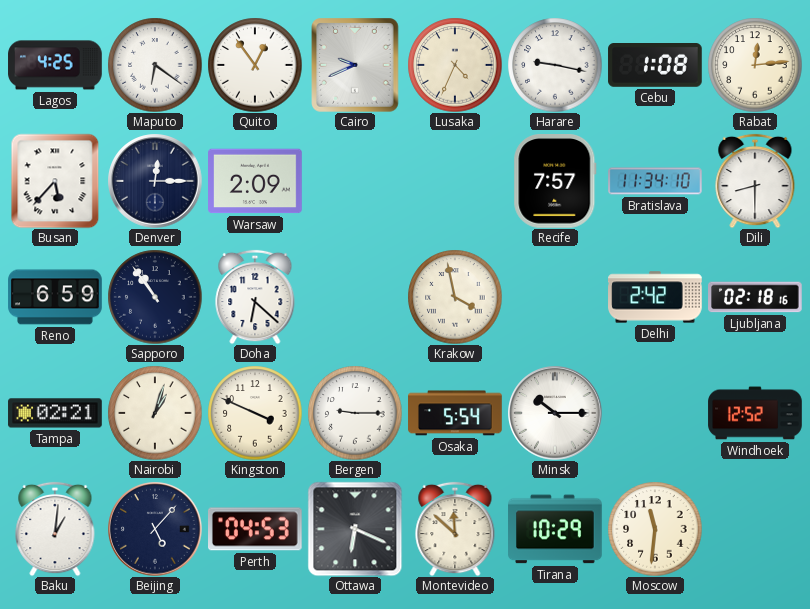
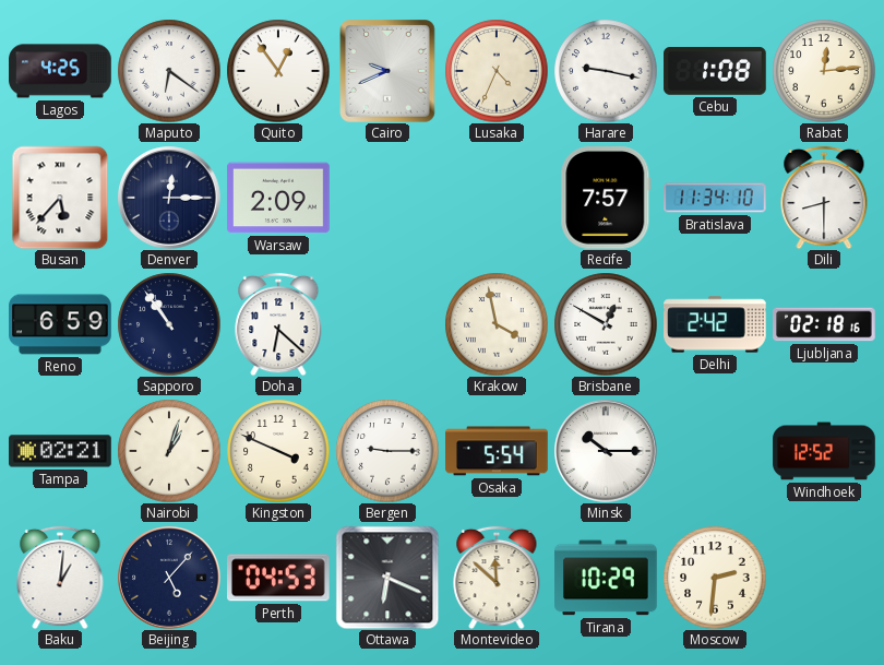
Brisbane: none -> 12:50
Moscow: 11:31 -> 2:31
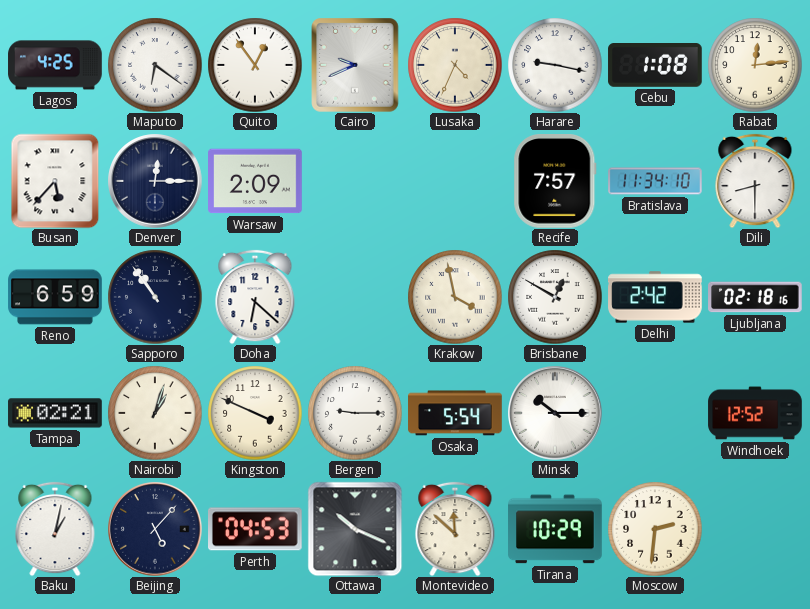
Baku: 1:01 -> 1:02
Ottawa: 6:19 -> 10:19
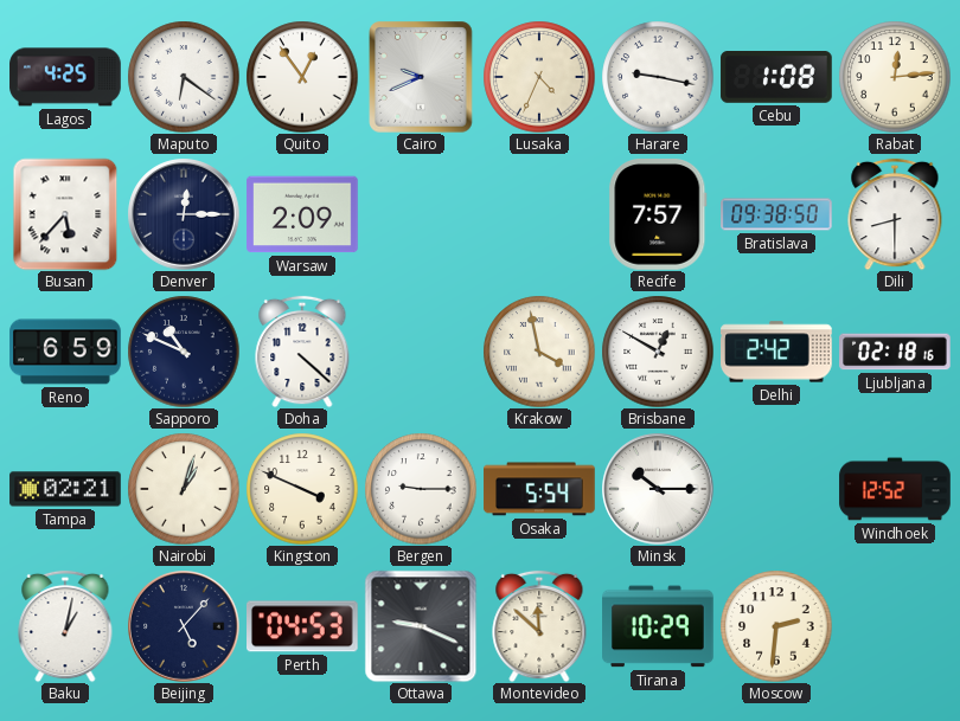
Bratislava: 11:34 -> 09:38
Sapporo: 10:54 -> 10:49
Doha: 6:22 -> 4:22
Ottawa: 10:19 -> 9:19
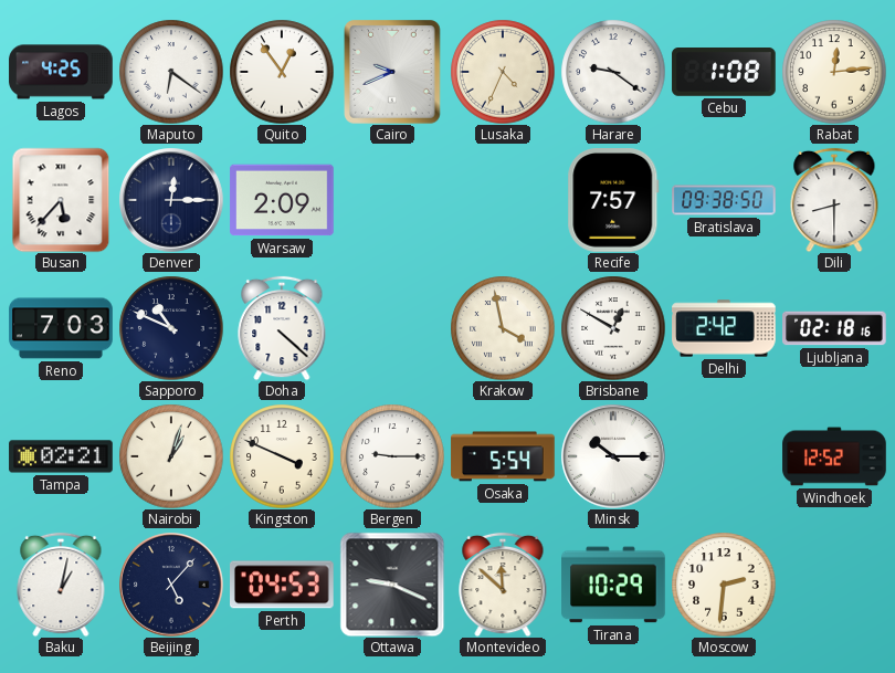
Harare: 9:17 -> 9:21
Reno: 6:59 -> 7:03
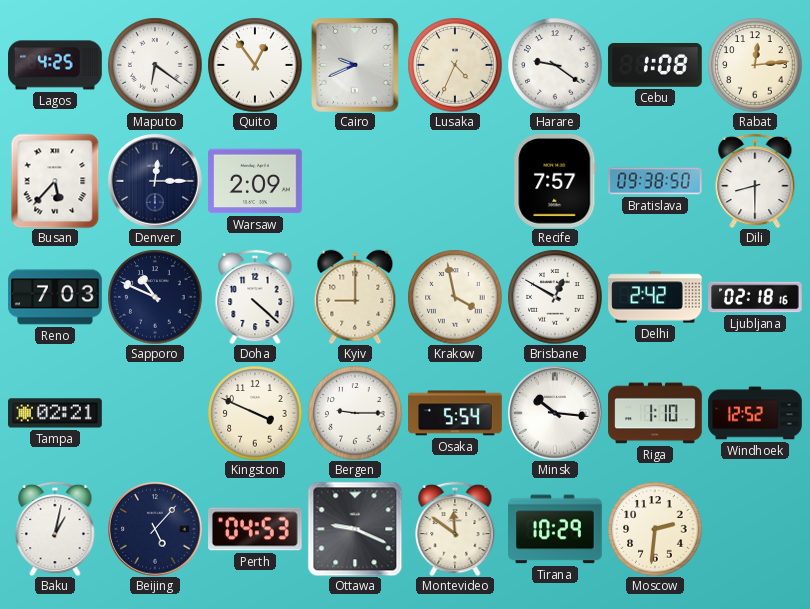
Kyiv: none -> 9:00
Nairobi: 1:03 -> none
Minsk: 10:15 -> 10:16
Riga: none -> 1:10
Montevideo: 11:52 -> 11:51
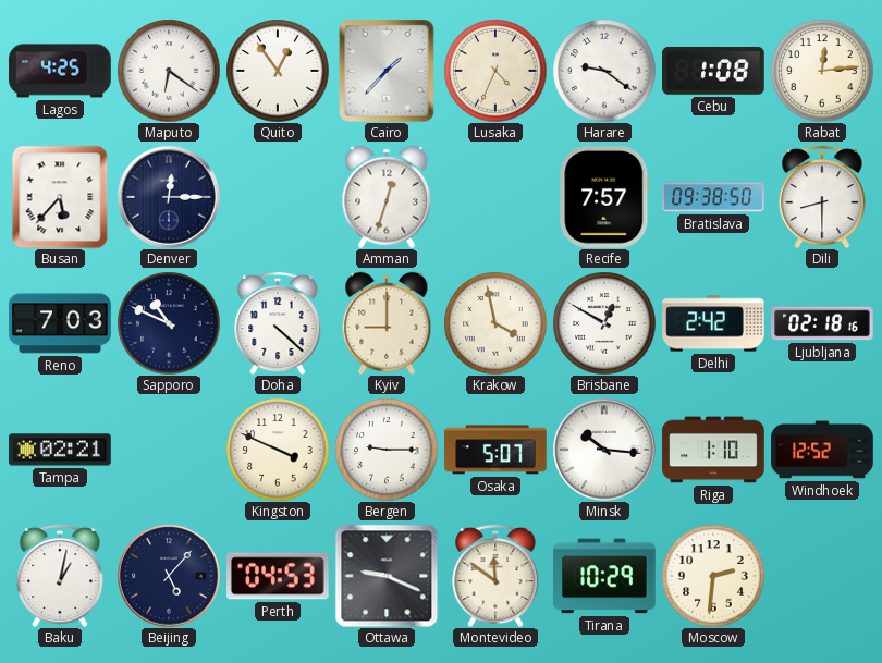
Cairo: 9:41 -> 1:37
Warsaw: 2:09 -> none
Amman: none -> 12:33
Osaka: 5:54 -> 5:07
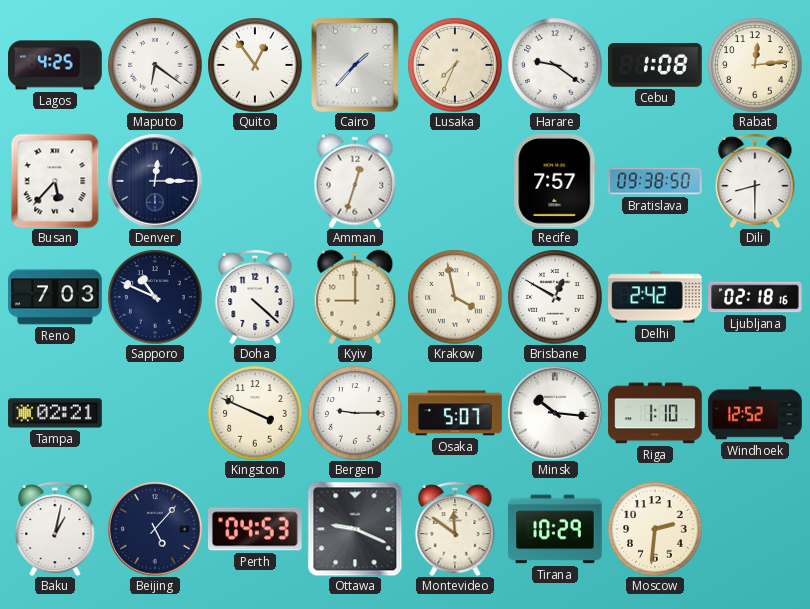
Lusaka: 4:34 -> 7:34
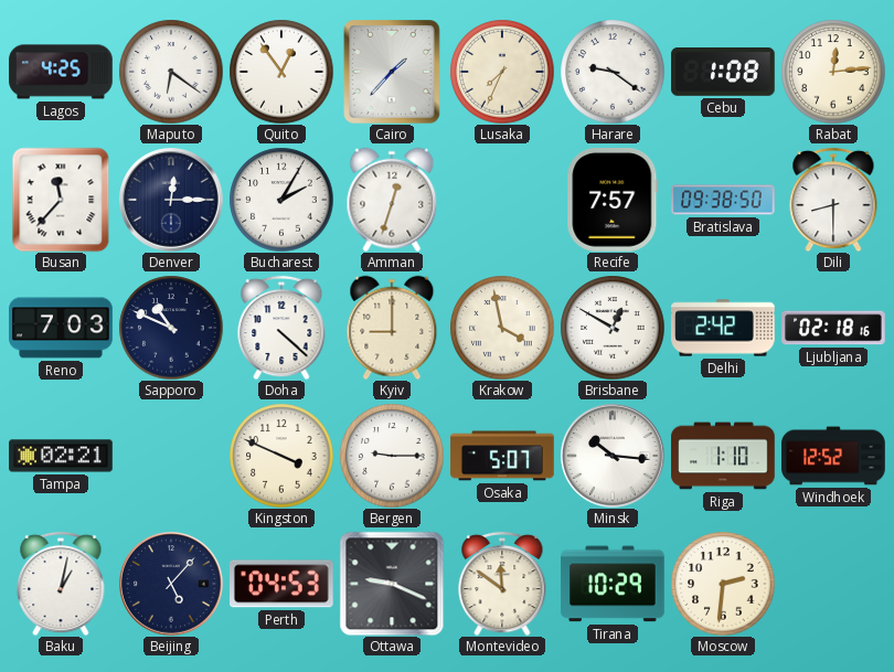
Busan: 5:37 -> 11:37
Bucharest: none -> 2:05
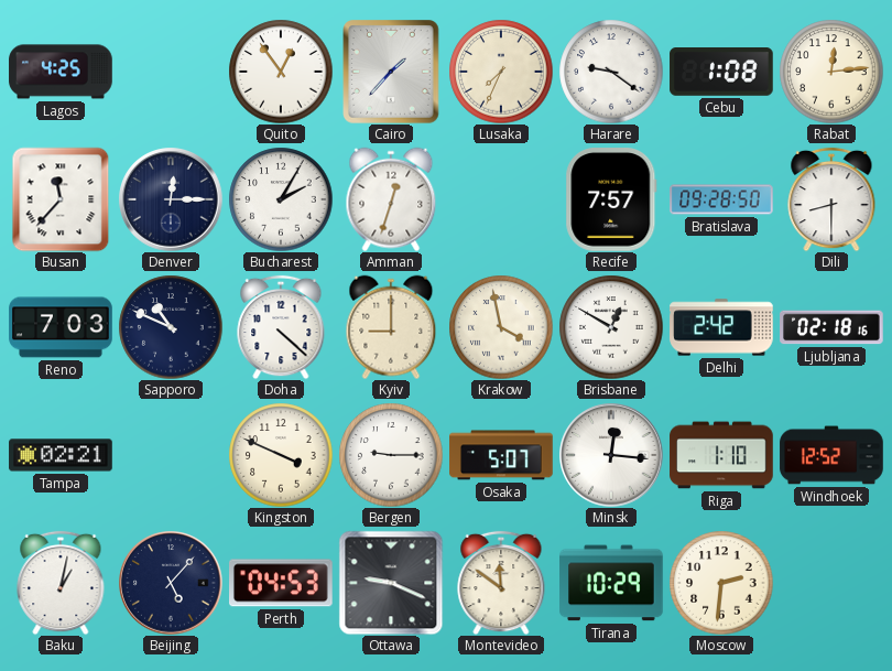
Maputo: 6:21 -> none
Bratislava: 09:38 -> 09:28
Minsk: 10:16 -> 12:16
